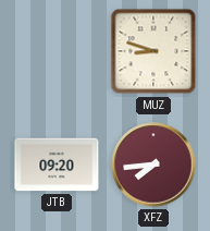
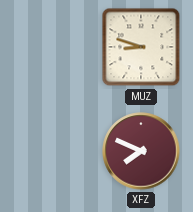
JTB: 09:20 -> none
XFZ: 7:44 -> 7:49
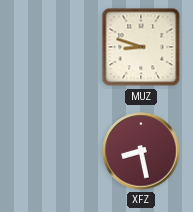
XFZ: 7:49 -> 8:28
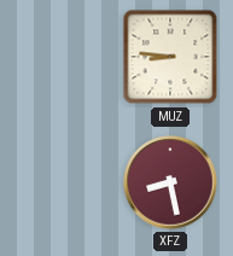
MUZ: 8:48 -> 8:46
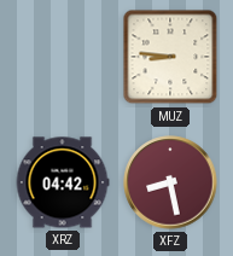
XRZ: none -> 04:42
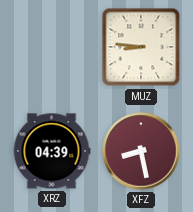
XRZ: 04:42 -> 04:39
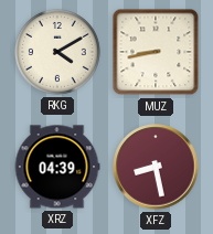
RKG: none -> 4:10
MUZ: 8:46 -> 8:43
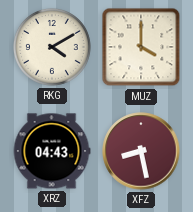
MUZ: 8:43 -> 4:00
XRZ: 04:39 -> 04:43
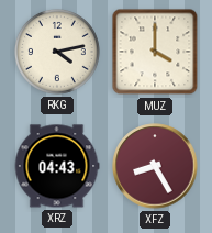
RKG: 4:10 -> 4:13
XFZ: 8:28 -> 8:25
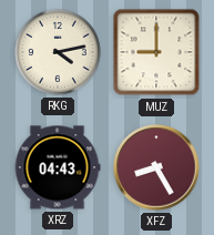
MUZ: 4:00 -> 9:00
